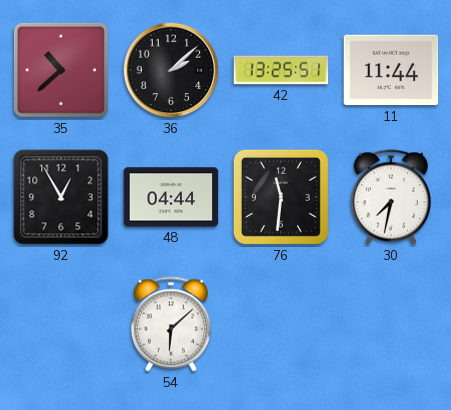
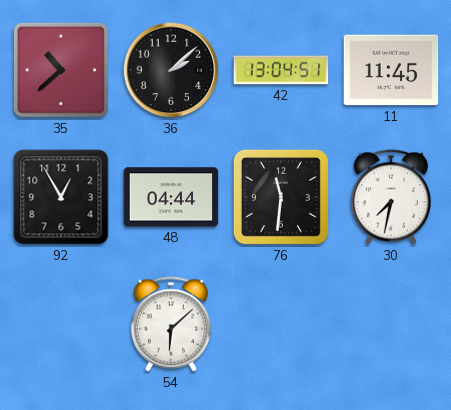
42: 13:25 -> 13:04
11: 11:44 -> 11:45
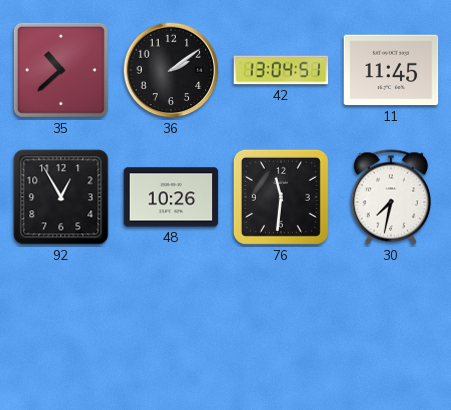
36: 2:08 -> 2:09
48: 04:44 -> 10:26
54: 6:08 -> none
